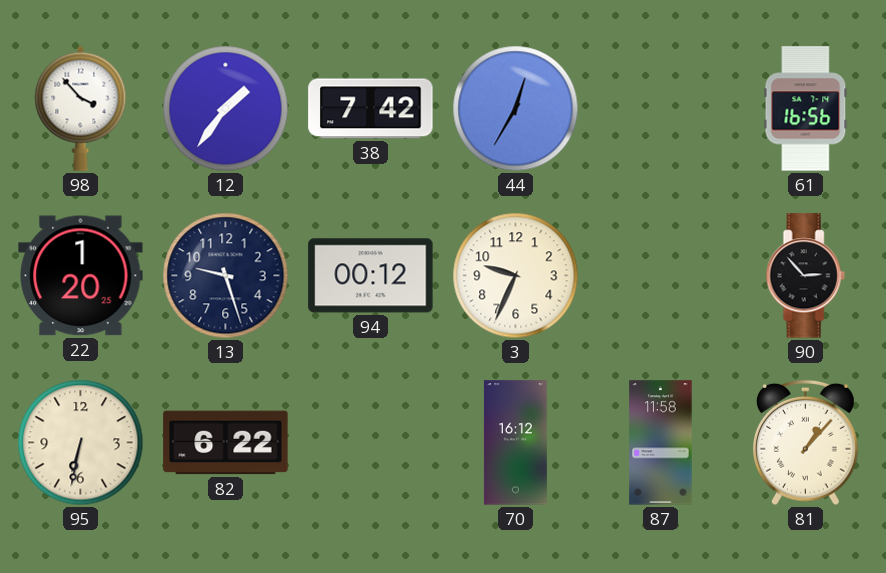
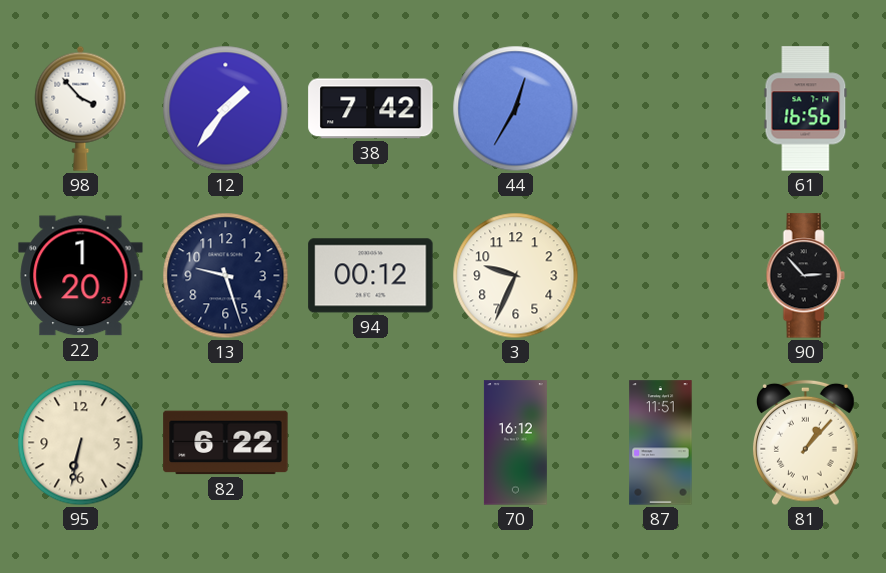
87: 11:58 -> 11:51
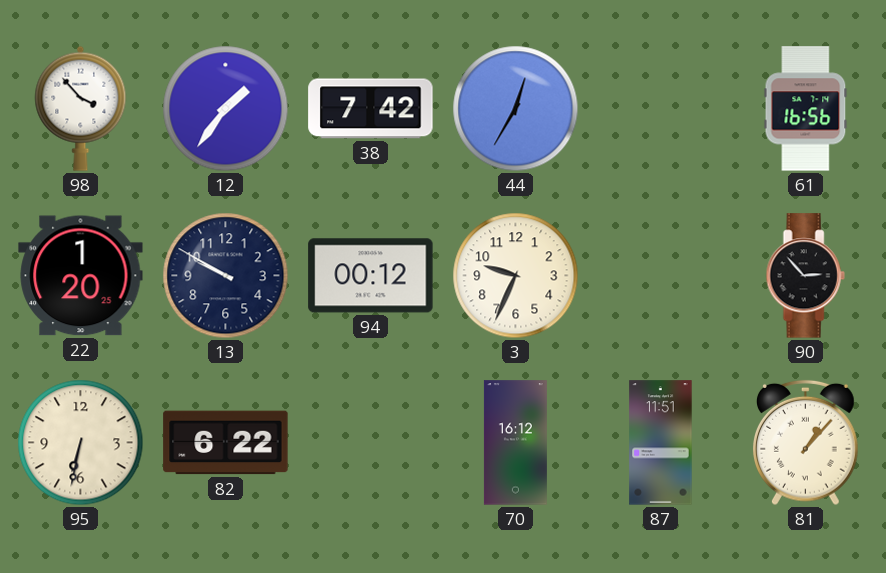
13: 9:27 -> 9:50
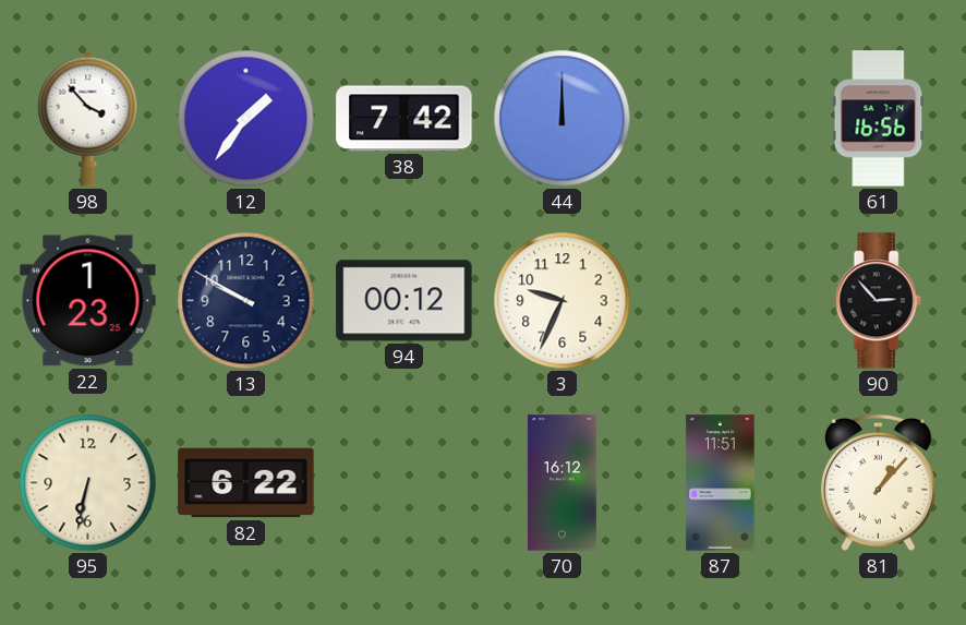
44: 12:35 -> 12:00
22: 1:20 -> 1:23
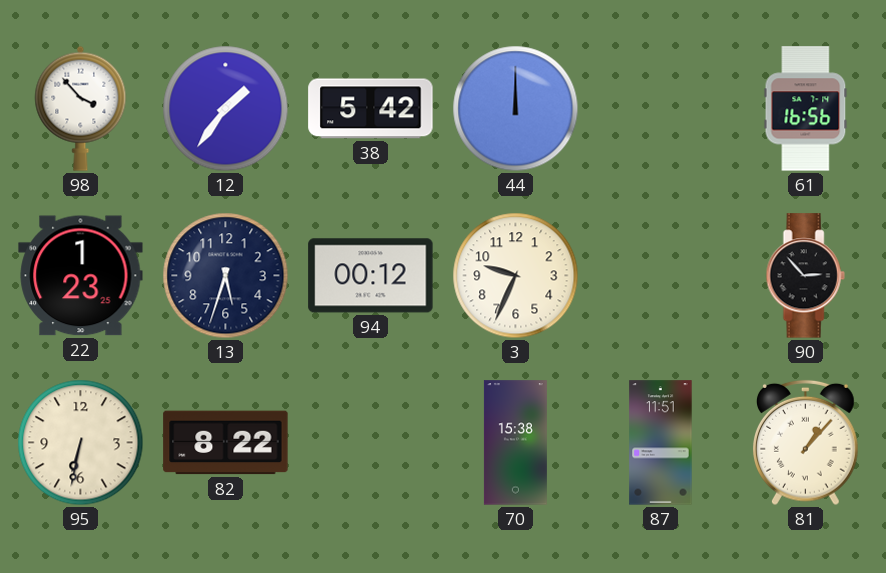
38: 7:42 -> 5:42
13: 9:50 -> 5:33
82: 6:22 -> 8:22
70: 16:12 -> 15:38
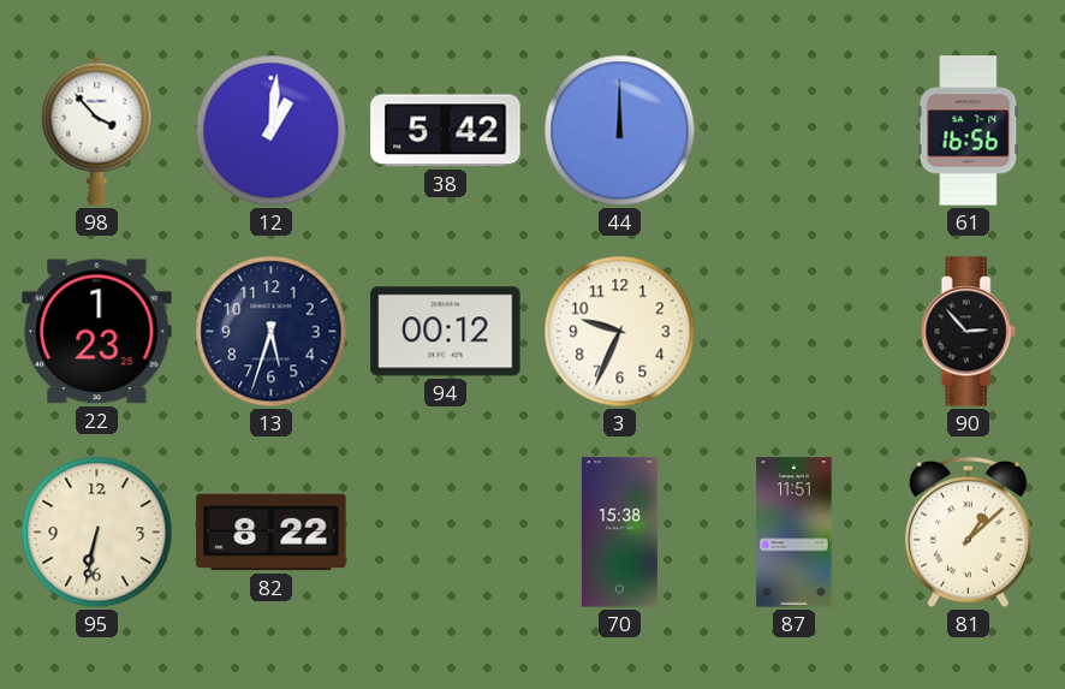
12: 1:36 -> 1:01
81: 1:07 -> 1:08
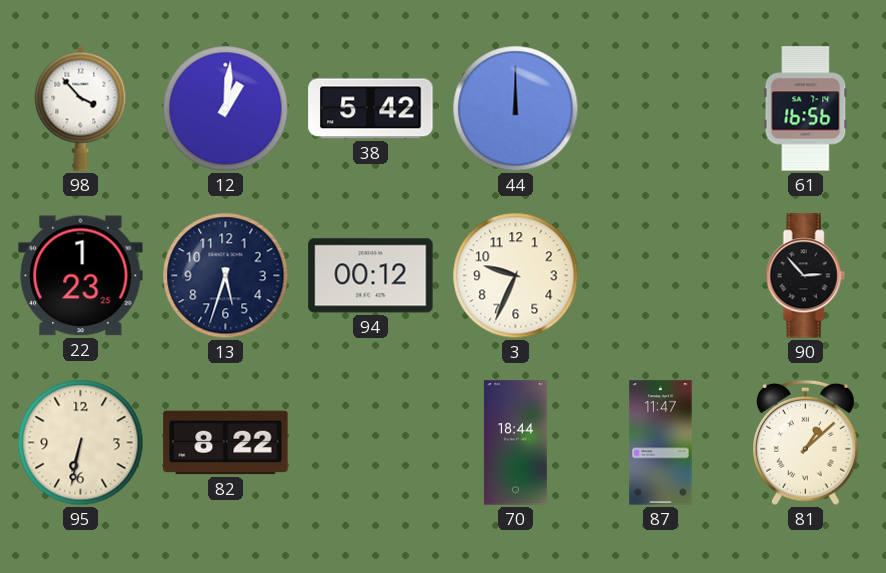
70: 15:38 -> 18:44
87: 11:51 -> 11:47
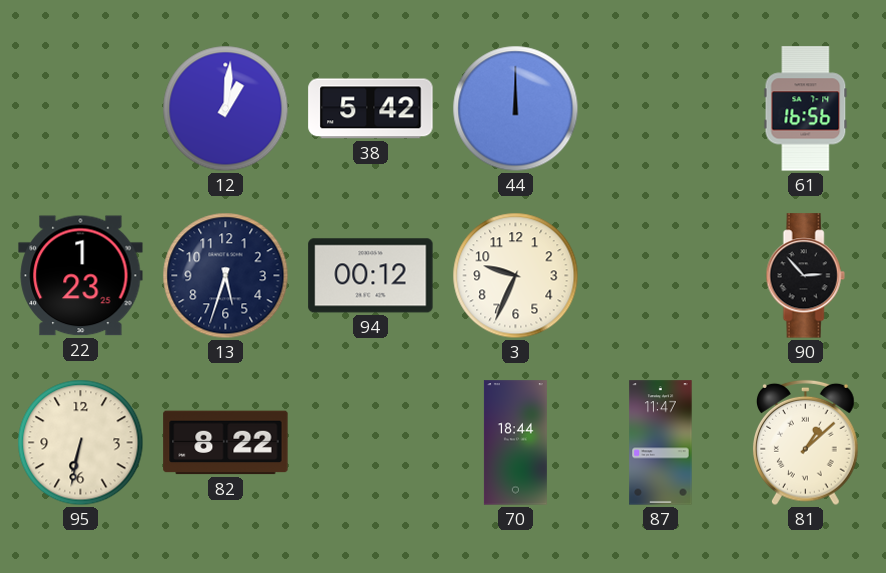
98: 3:53 -> none
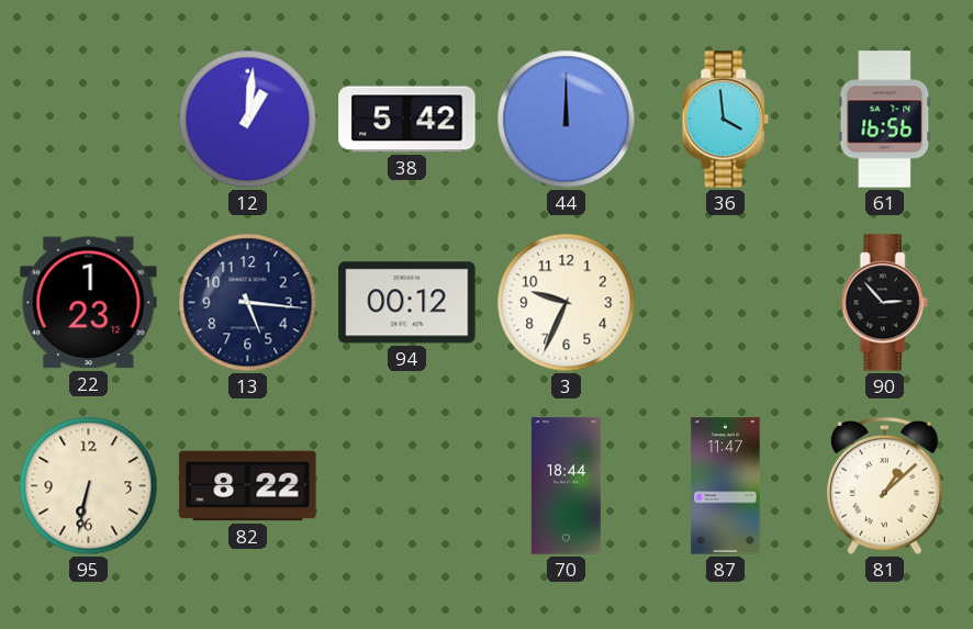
36: none -> 3:59
22: 1:23:25 -> 1:23:12
13: 5:33 -> 5:16
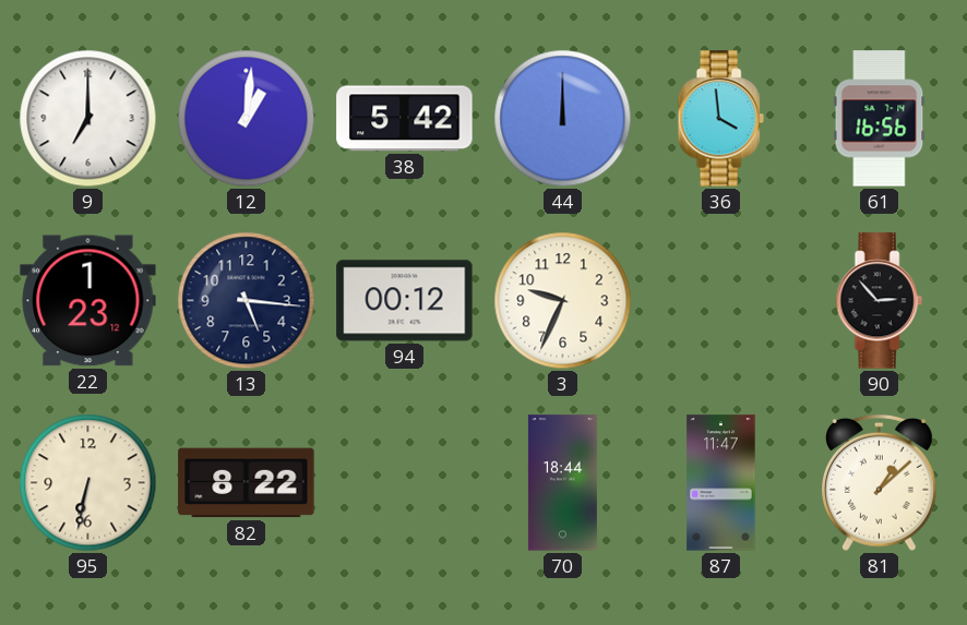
9: none -> 7:00
